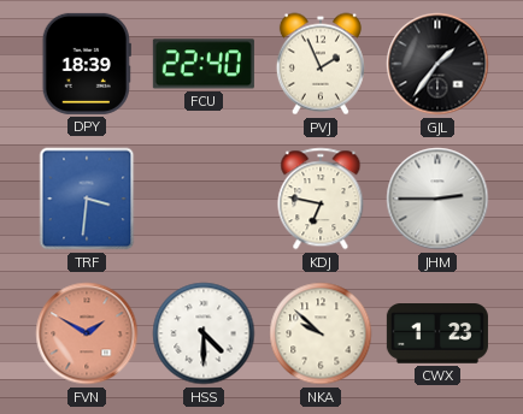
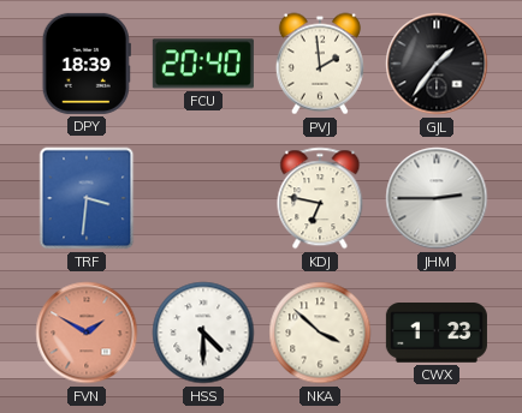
FCU: 22:40 -> 20:40
PVJ: 1:56 -> 1:59
NKA: 9:52 -> 3:52
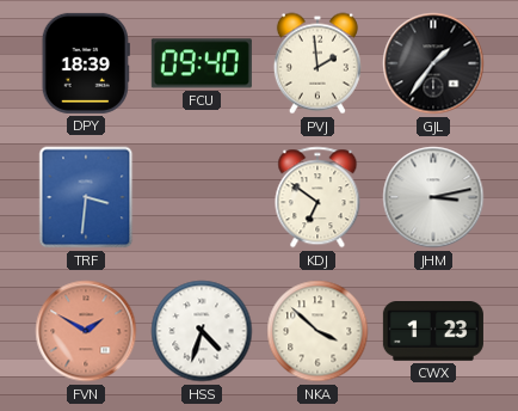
FCU: 20:40 -> 09:40
KDJ: 6:47 -> 6:51
JHM: 2:45 -> 3:13
HSS: 4:30 -> 4:33
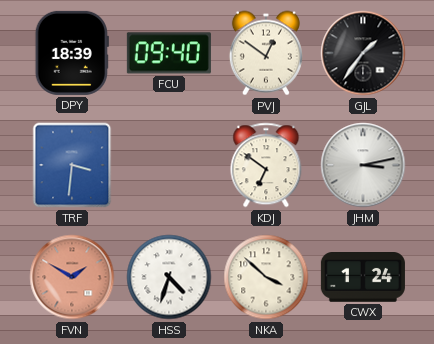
PVJ: 1:59 -> 12:51
CWX: 1:23 -> 1:24
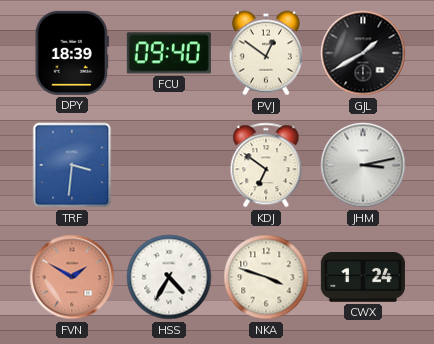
GJL: 1:36 -> 1:40
HSS: 4:33 -> 4:35
NKA: 3:52 -> 3:48
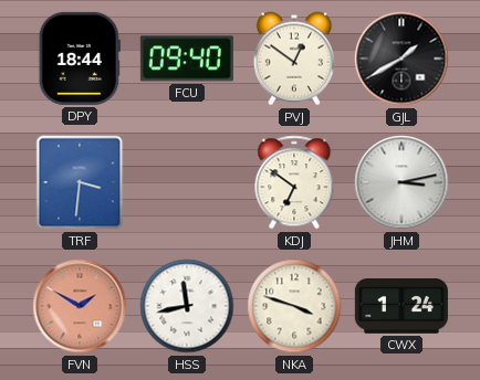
DPY: 18:39 -> 18:44
HSS: 4:35 -> 11:43
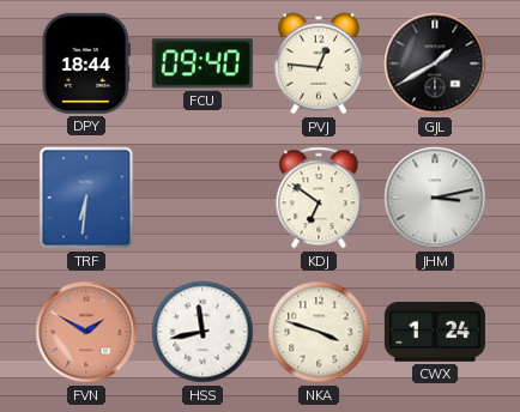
PVJ: 12:51 -> 12:46
TRF: 3:31 -> 6:31
